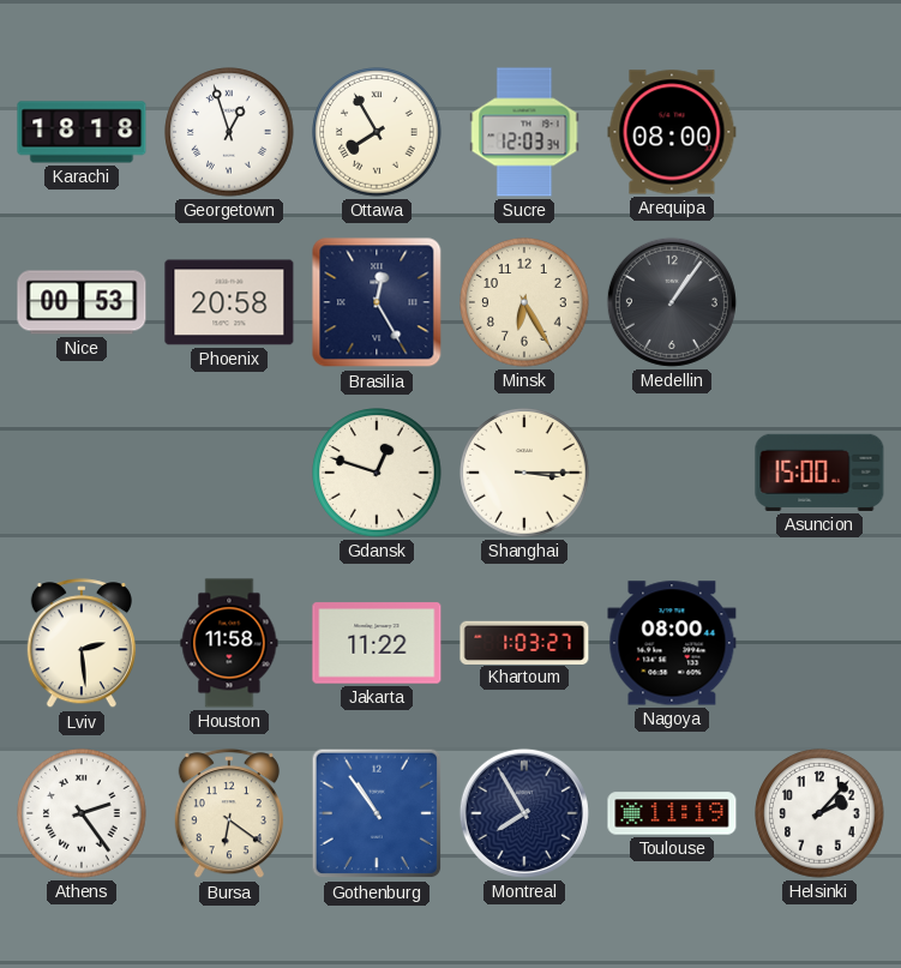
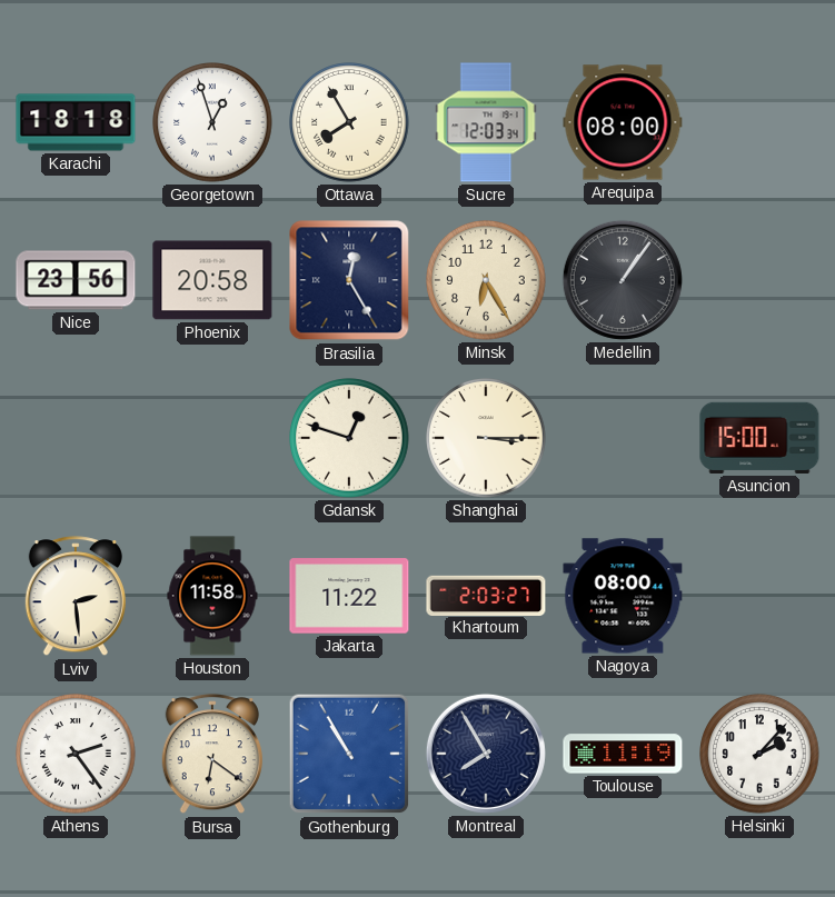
Nice: 00:53 -> 23:56
Khartoum: 1:03 -> 2:03
Gothenburg: 10:54 -> 10:55
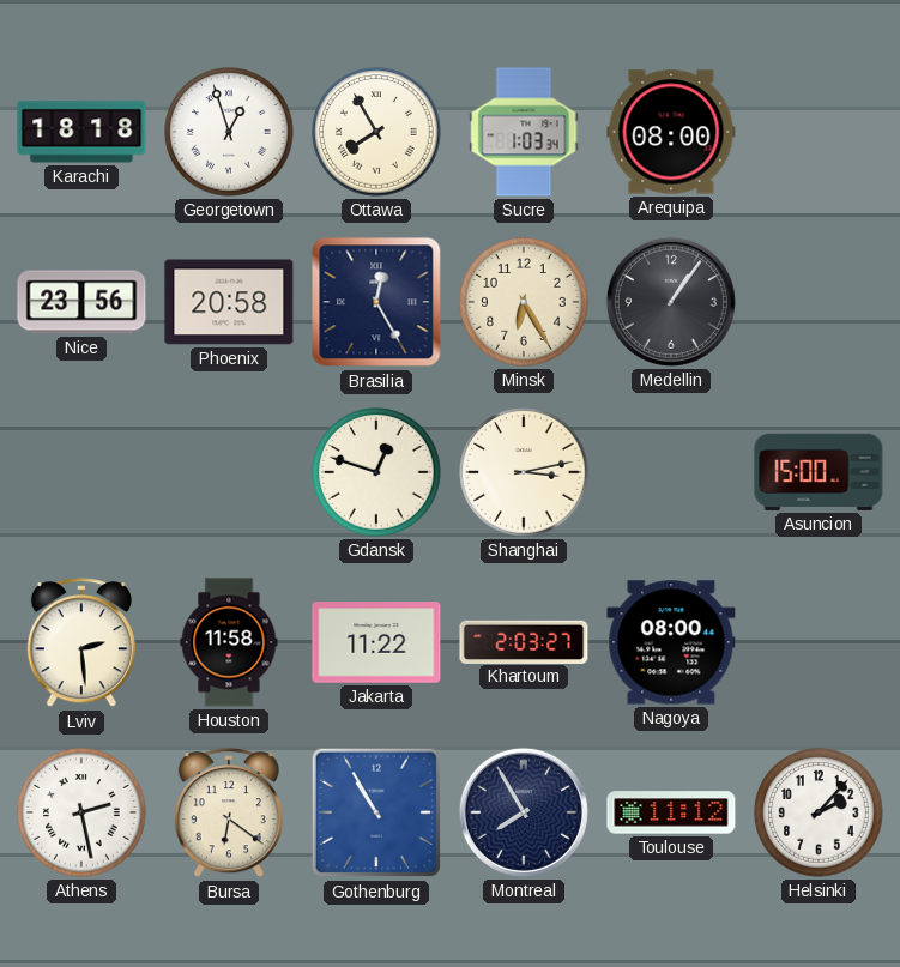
Sucre: 12:03 -> 1:03
Shanghai: 3:15 -> 3:13
Athens: 2:24 -> 2:28
Toulouse: 11:19 -> 11:12
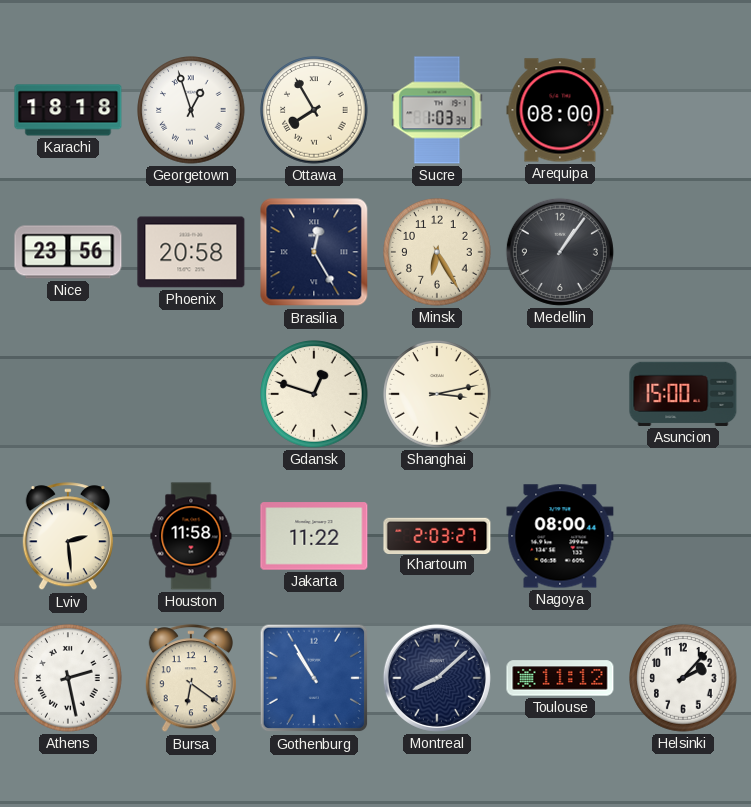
Montreal: 7:55 -> 8:08
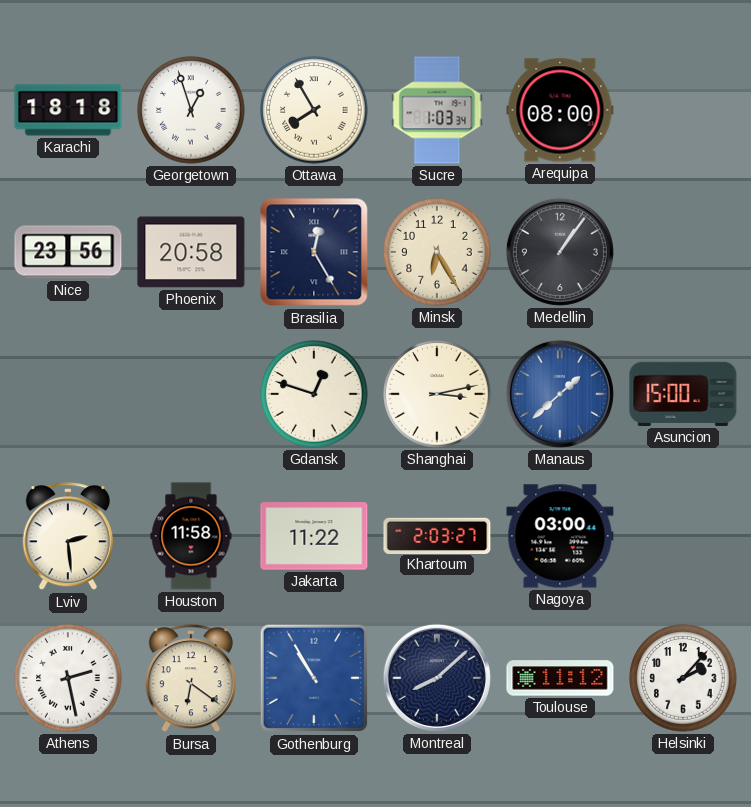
Manaus: none -> 1:38
Nagoya: 08:00 -> 03:00
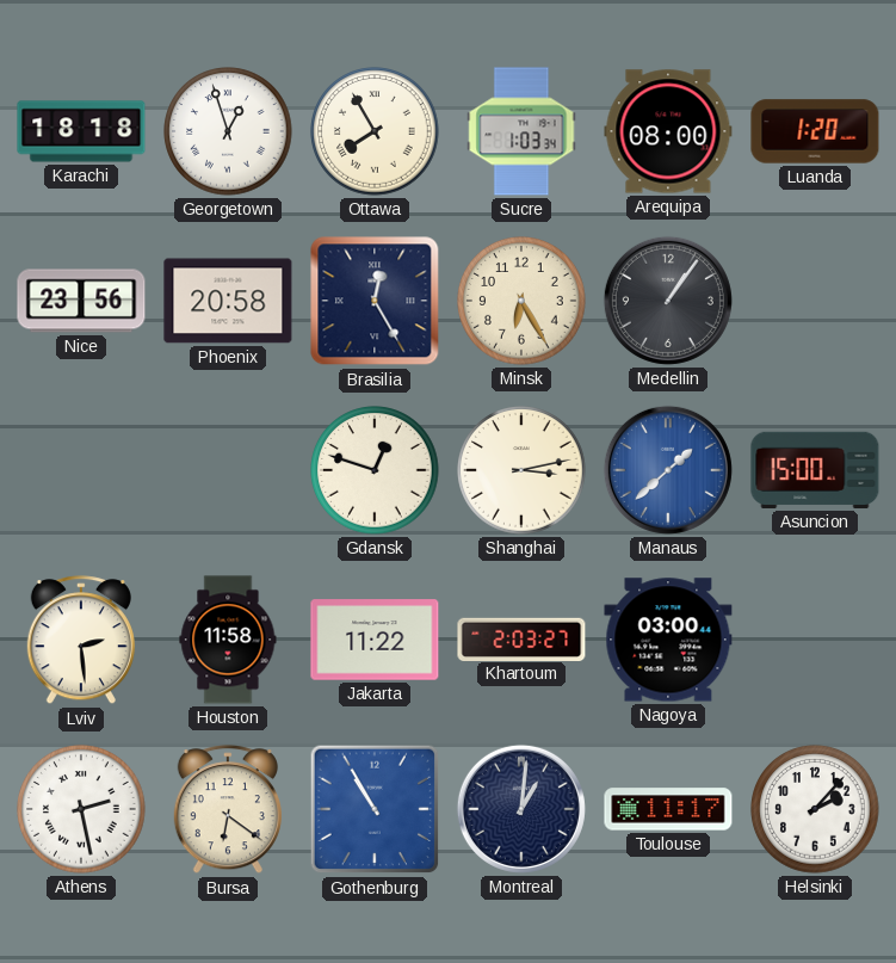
Luanda: none -> 1:20
Montreal: 8:08 -> 1:01
Toulouse: 11:12 -> 11:17
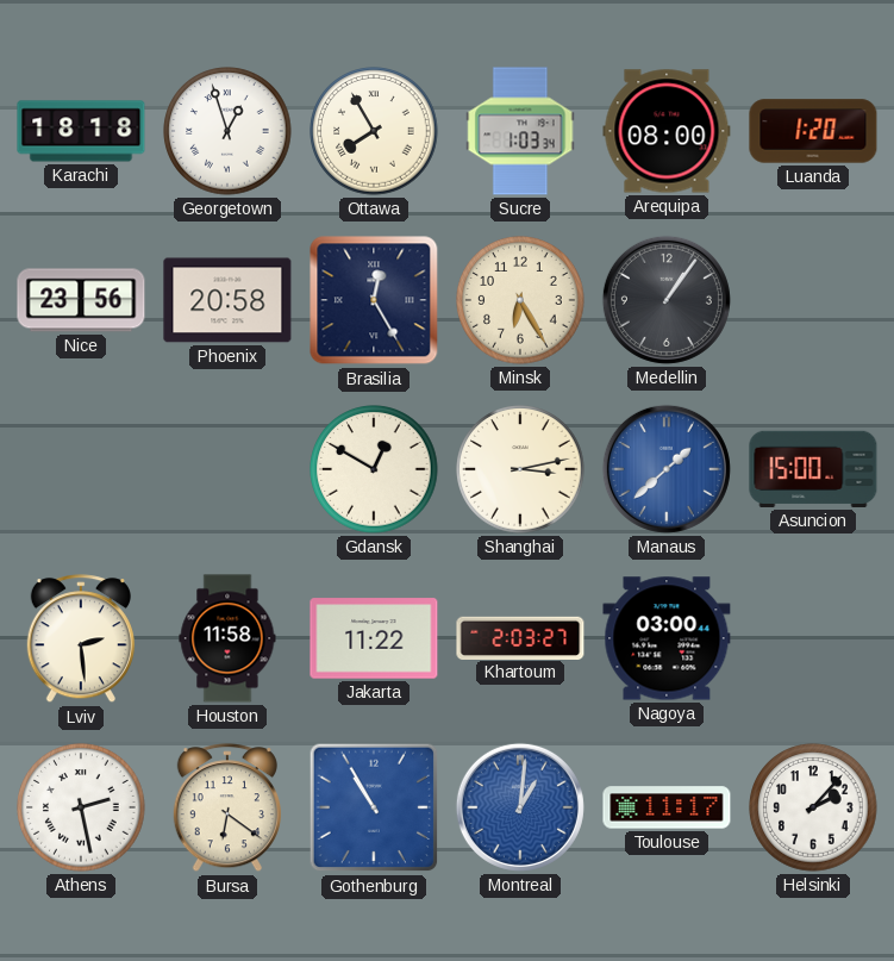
Gdansk: 12:48 -> 12:50
Montreal dial: navy -> blue
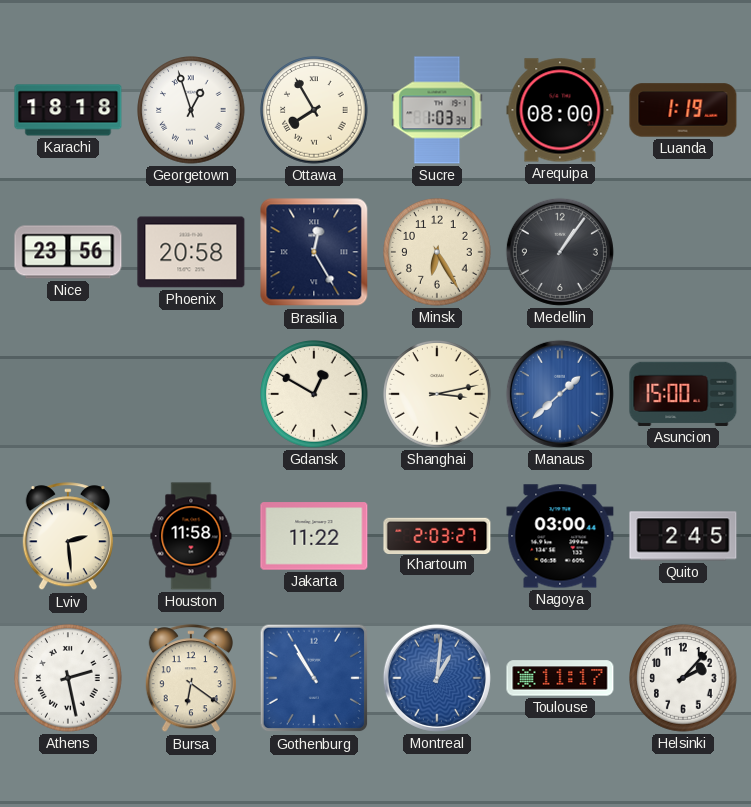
Luanda: 1:20 -> 1:19
Quito: none -> 2:45
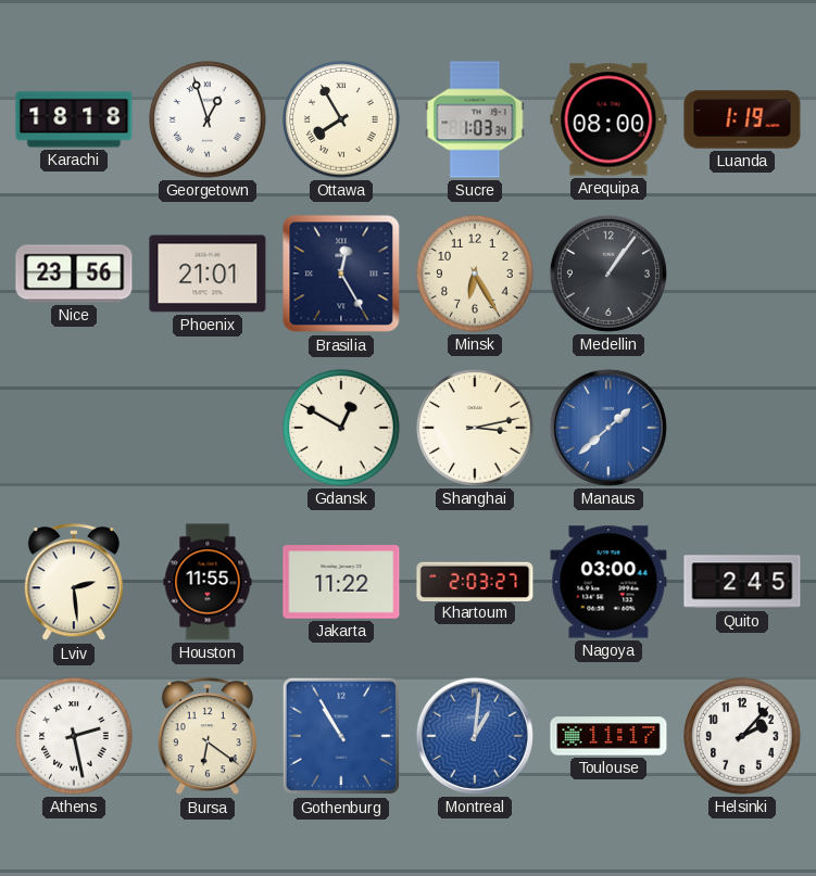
Phoenix: 20:58 -> 21:01
Asuncion: 15:00 -> none
Houston: 11:58 -> 11:55
